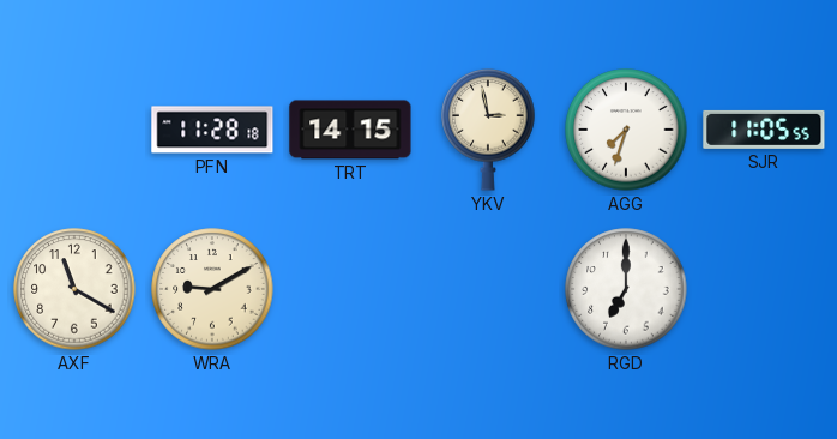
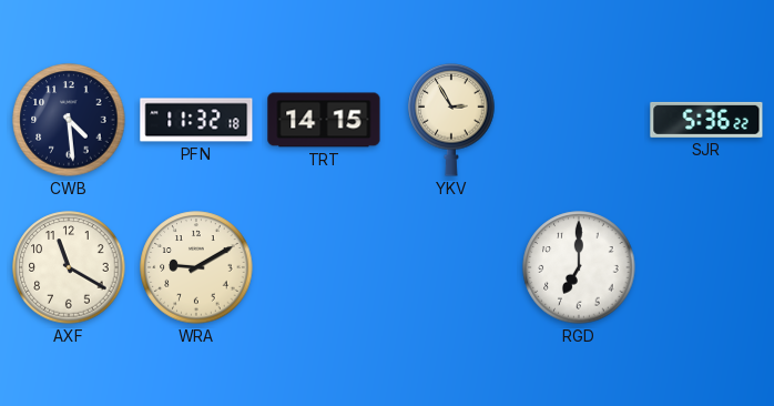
CWB: none -> 4:29
PFN: 11:28 -> 11:32
YKV: 2:58 -> 2:55
AGG: 7:33 -> none
SJR: 11:05 -> 5:36
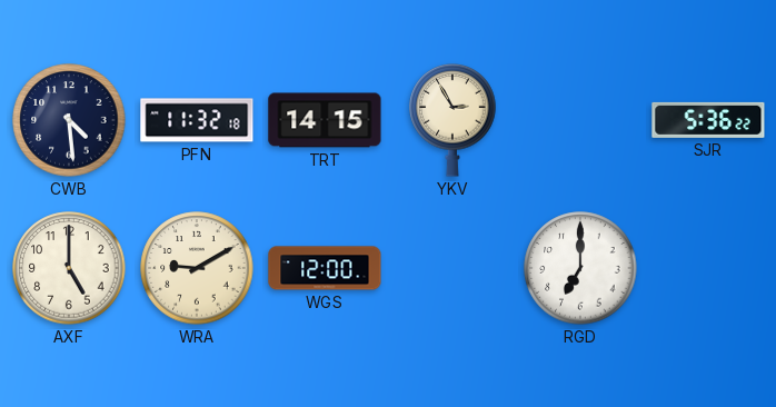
AXF: 11:20 -> 5:00
WGS: none -> 12:00
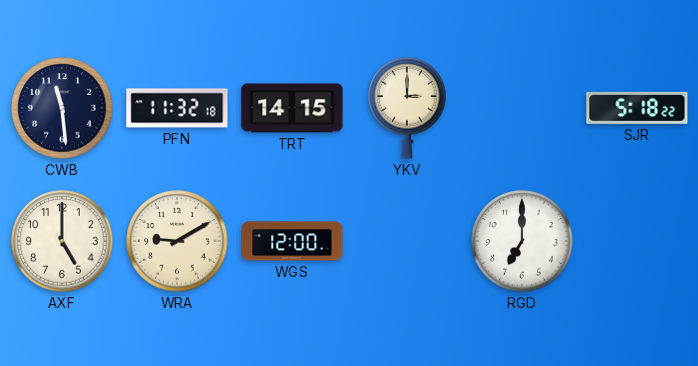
CWB: 4:29 -> 11:29
YKV: 2:55 -> 3:00
SJR: 5:36 -> 5:18
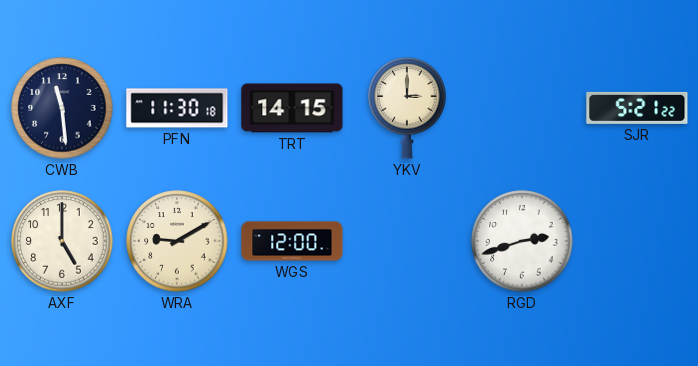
PFN: 11:32 -> 11:30
SJR: 5:18 -> 5:21
RGD: 7:00 -> 2:42
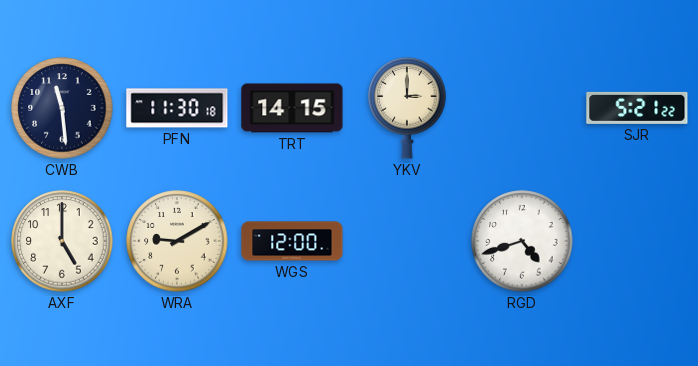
RGD: 2:42 -> 4:42
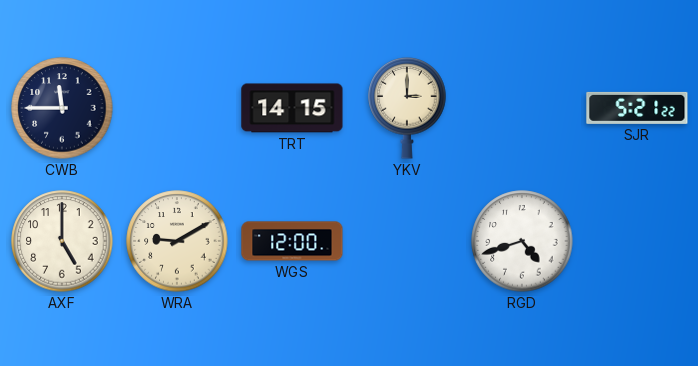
CWB: 11:29 -> 11:45
PFN: 11:30 -> none
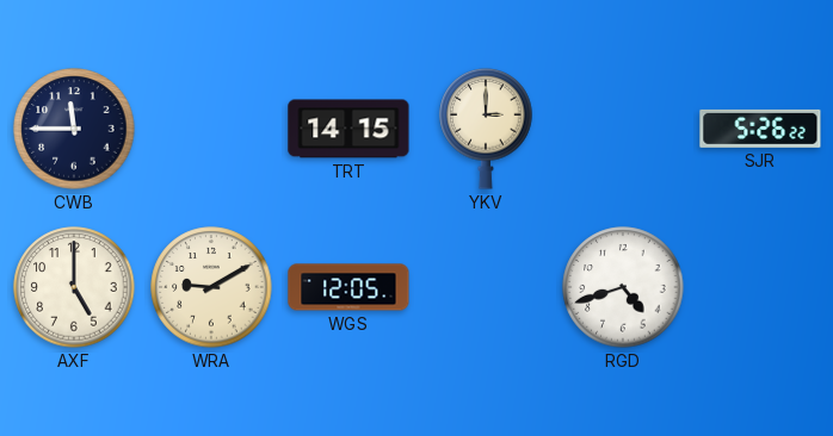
SJR: 5:21 -> 5:26
WGS: 12:00 -> 12:05
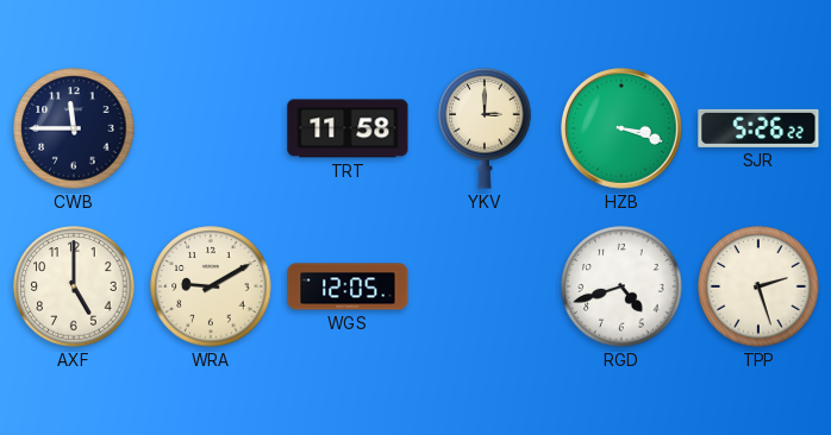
TRT: 14:15 -> 11:58
HZB: none -> 3:18
TPP: none -> 2:27
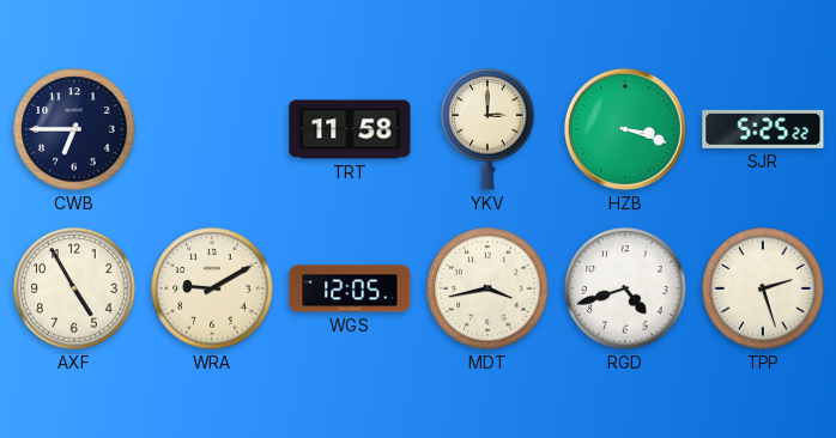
CWB: 11:45 -> 6:45
SJR: 5:26 -> 5:25
AXF: 5:00 -> 4:55
MDT: none -> 3:43
